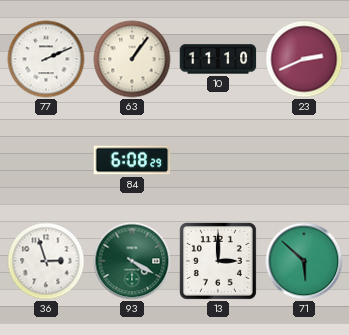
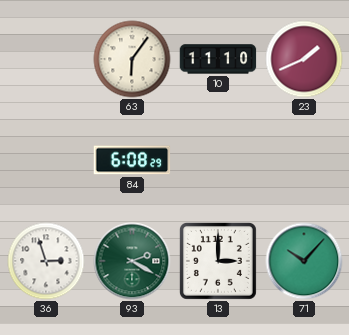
77: 2:11 -> none
63: 1:06 -> 6:06
23: 2:41 -> 1:41
93: 4:20 -> 2:20
71: 5:52 -> 10:07
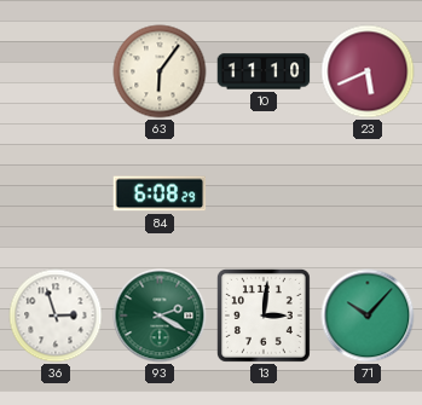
23: 1:41 -> 5:41
13: 3:00 -> 3:01
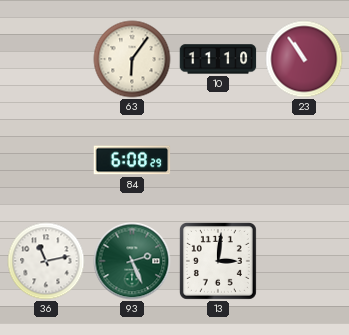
23: 5:41 -> 10:54
36: 2:57 -> 11:13
93: 2:20 -> 2:26
71: 10:07 -> none
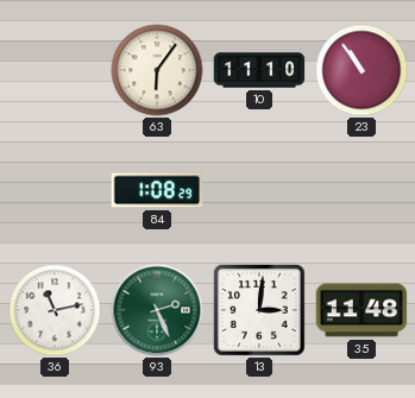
84: 6:08 -> 1:08
35: none -> 11:48
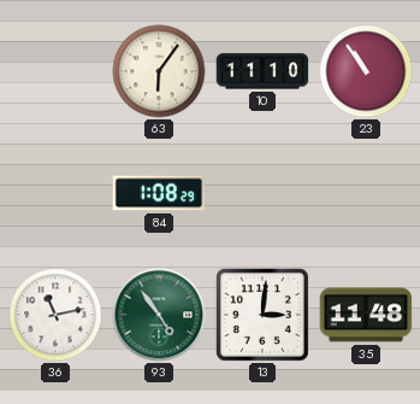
93: 2:26 -> 4:54
